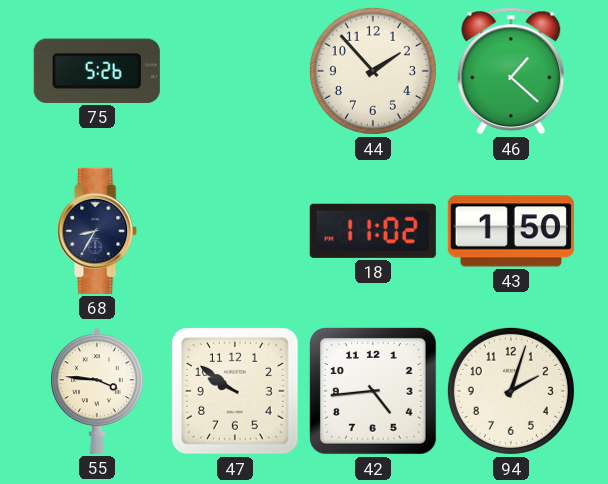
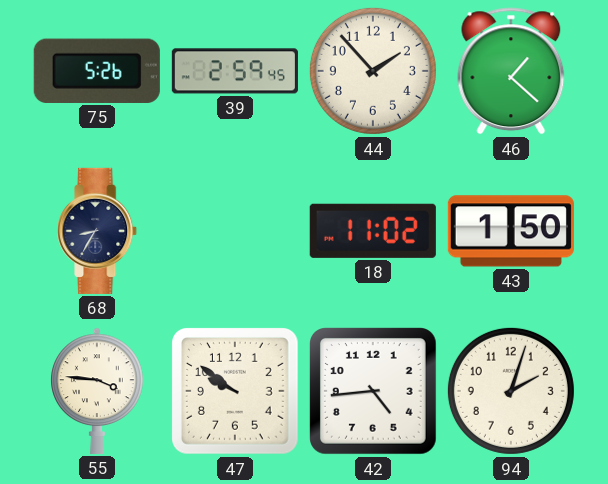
39: none -> 2:59
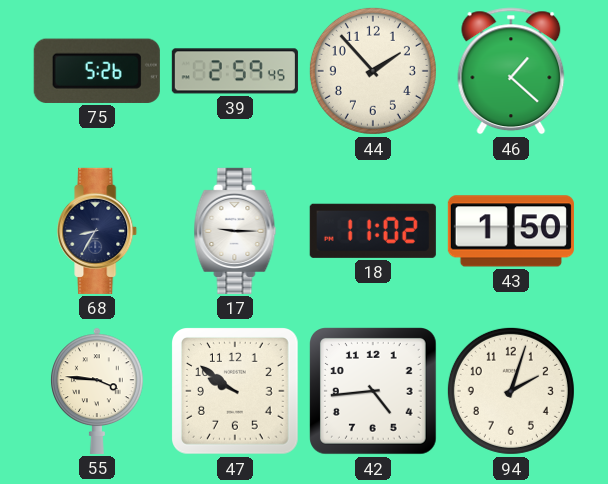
17: none -> 9:15
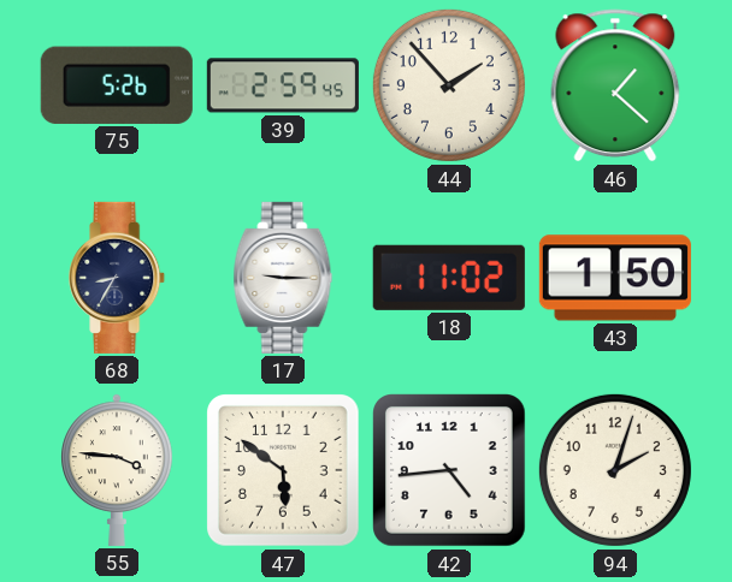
47: 9:51 -> 5:51
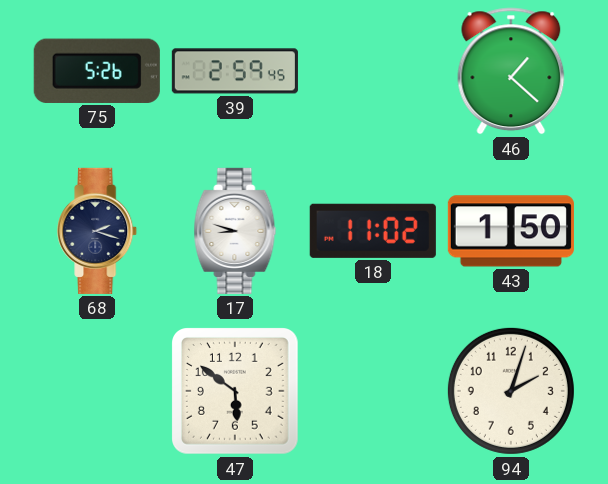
44: 1:53 -> none
68: 8:35 -> 2:18
17: 9:15 -> 8:48
55: 3:46 -> none
42: 4:44 -> none
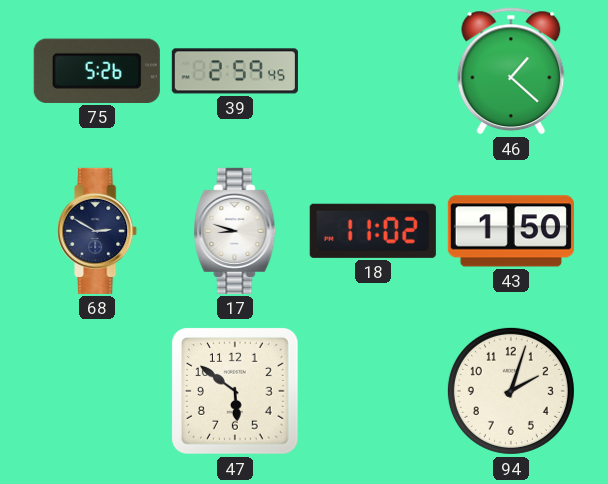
68: 2:18 -> 2:50
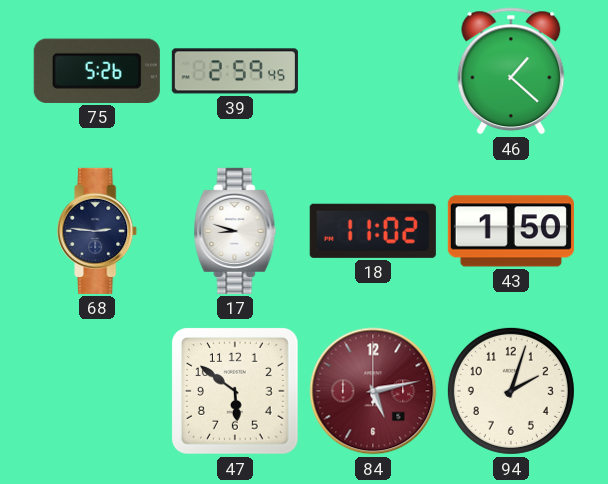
68: 2:50 -> 2:46
84: none -> 5:13
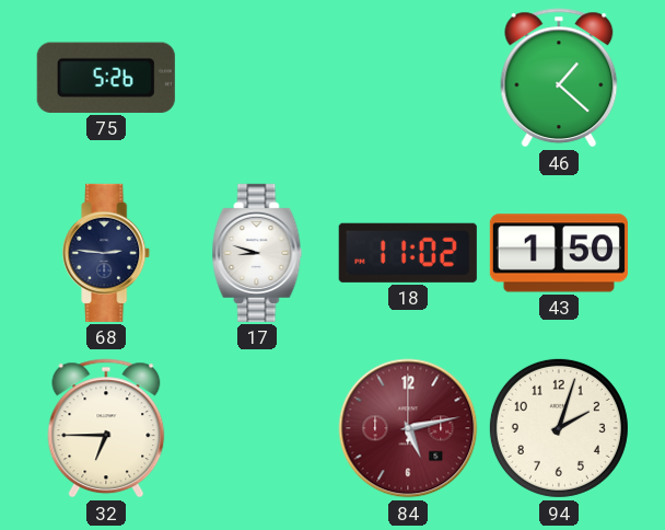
39: 2:59 -> none
32: none -> 6:45
47: 5:51 -> none
